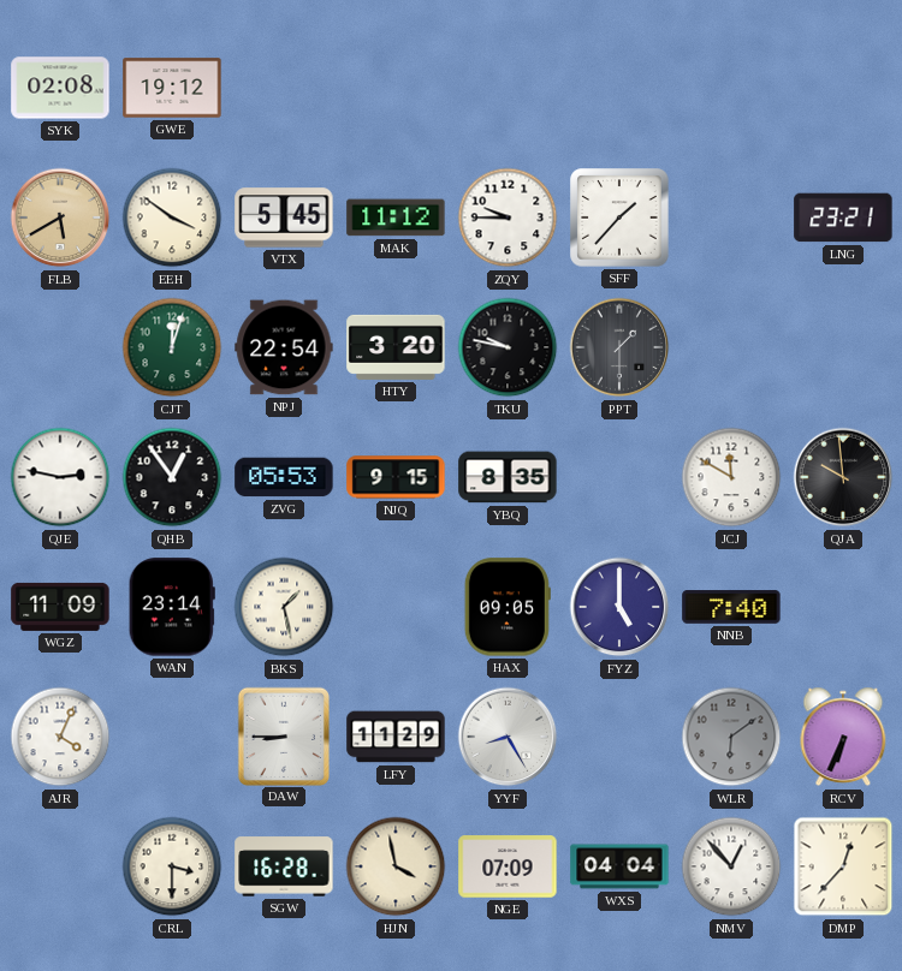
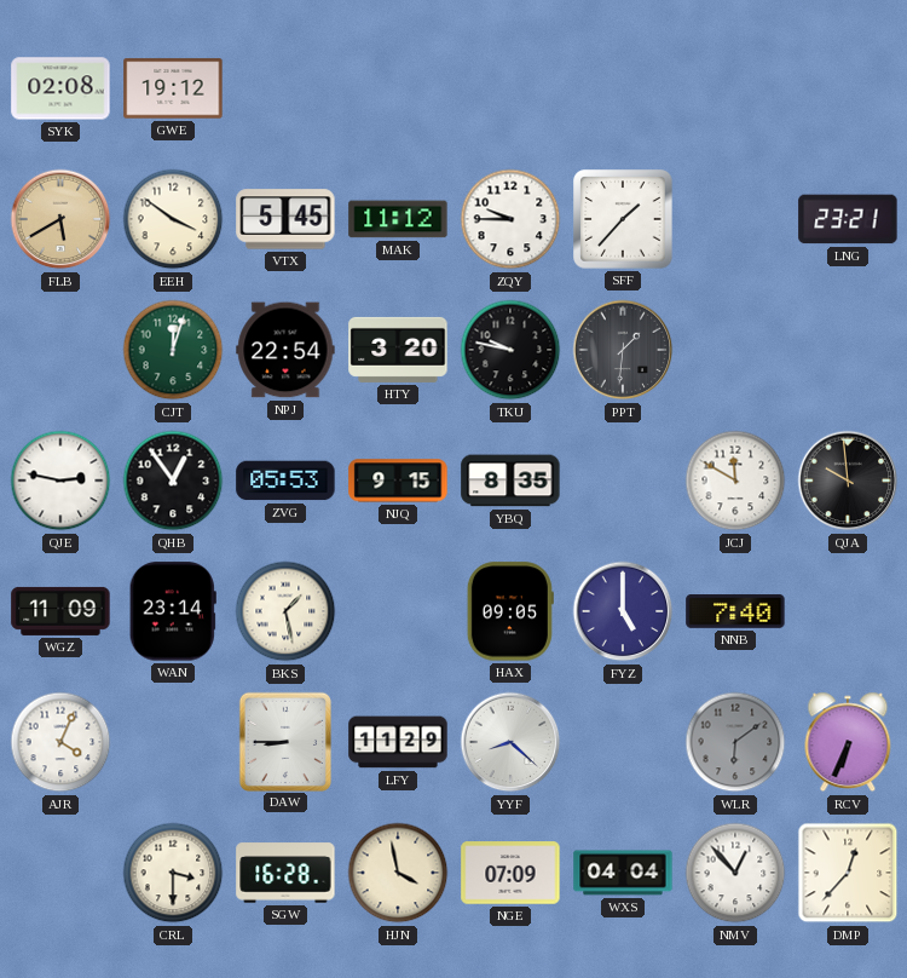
PPT: 1:30 -> 1:31
YYF: 8:25 -> 8:22
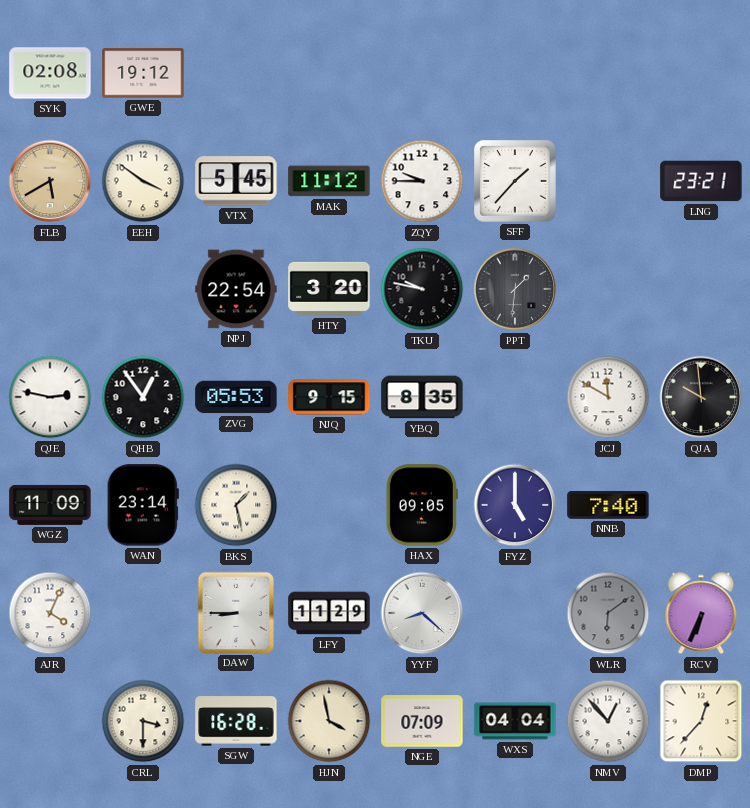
CJT: 12:03 -> none
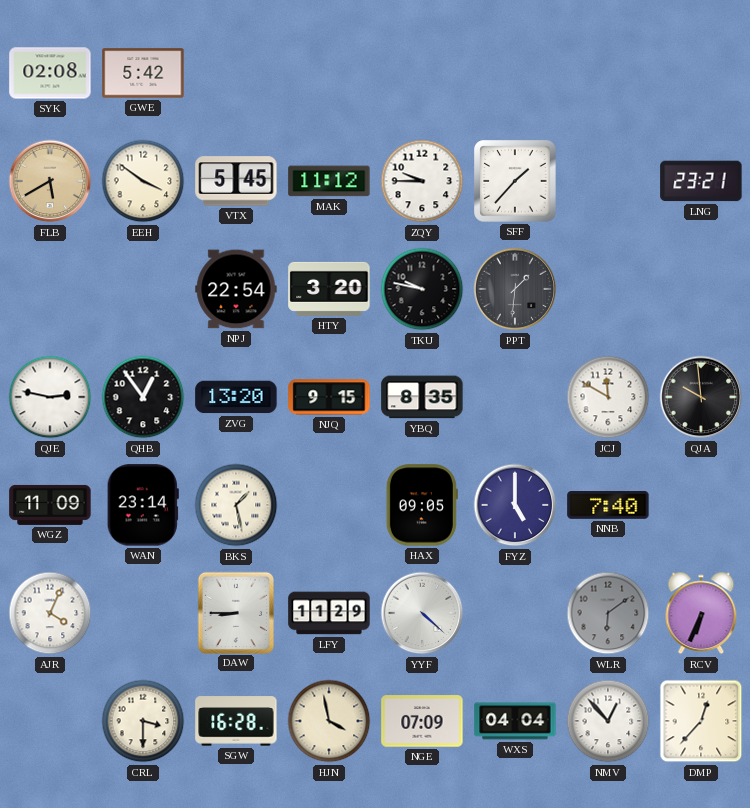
GWE: 19:12 -> 5:42
ZVG: 05:53 -> 13:20
YYF: 8:22 -> 4:22
